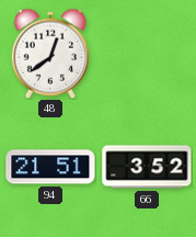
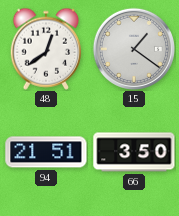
15: none -> 1:21
66: 3:52 -> 3:50
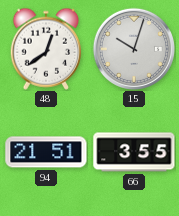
15: 1:21 -> 10:03
66: 3:50 -> 3:55
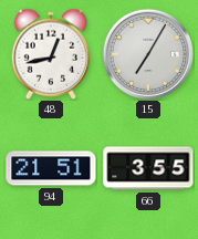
48: 12:39 -> 12:43
15: 10:03 -> 7:05
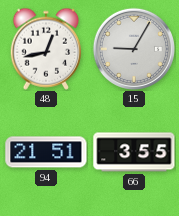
15: 7:05 -> 9:05
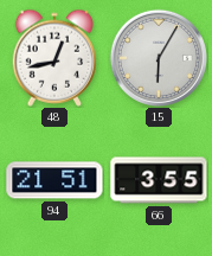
15: 9:05 -> 6:05
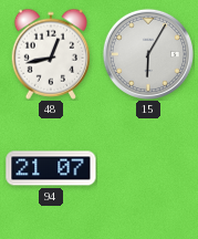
94: 21:51 -> 21:07
66: 3:55 -> none
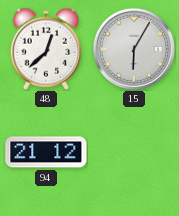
48: 12:43 -> 12:38
94: 21:07 -> 21:12
